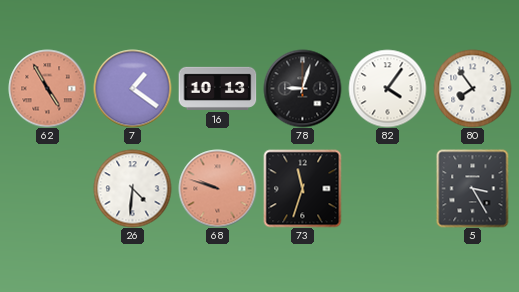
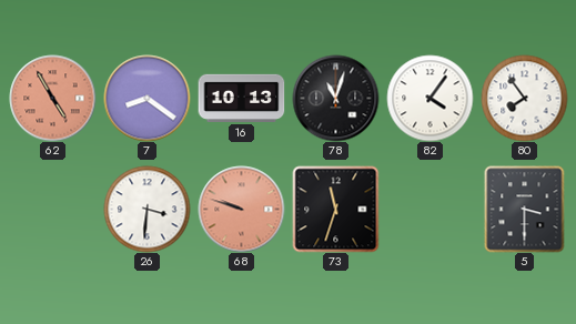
7: 1:21 -> 8:21
78: 9:03 -> 11:03
26: 4:31 -> 3:31
5: 3:25 -> 3:30
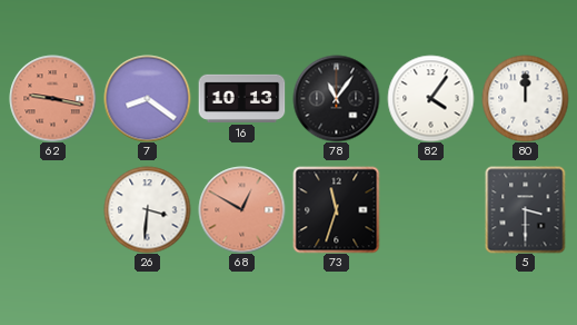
62: 4:55 -> 9:17
78: 11:03 -> 11:06
80: 7:54 -> 12:00
68: 9:48 -> 12:50
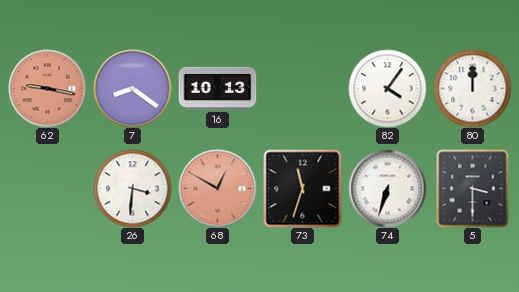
78: 11:06 -> none
74: none -> 6:33
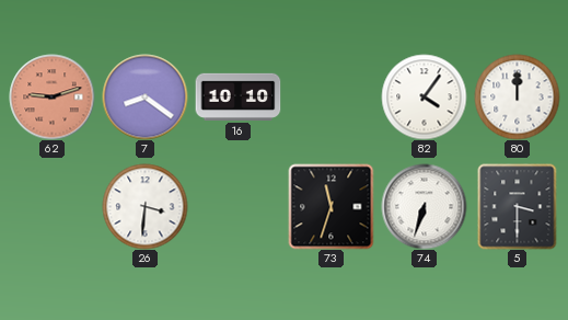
62: 9:17 -> 9:12
16: 10:13 -> 10:10
68: 12:50 -> none
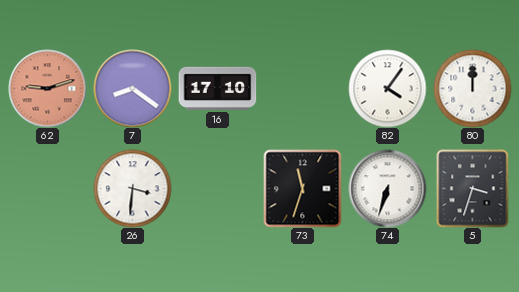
16: 10:10 -> 17:10
5: 3:30 -> 3:33
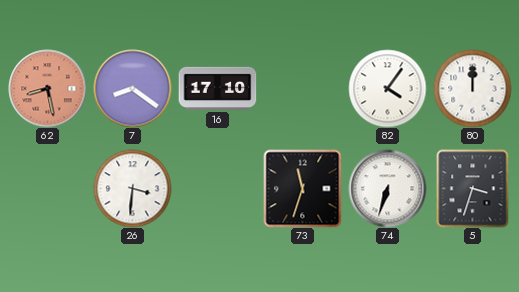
62: 9:12 -> 8:28
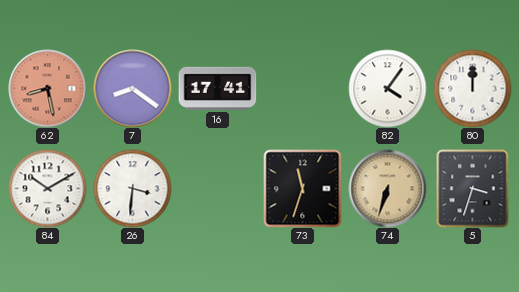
16: 17:10 -> 17:41
84: none -> 10:10
74 dial: white -> champagne
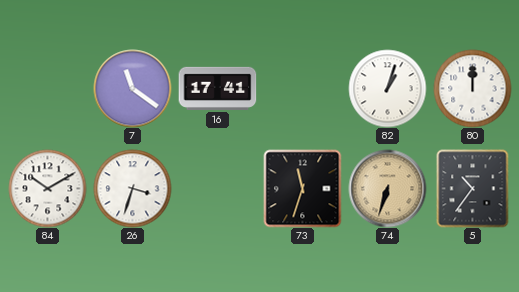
62: 8:28 -> none
7: 8:21 -> 11:21
82: 4:06 -> 1:03
26: 3:31 -> 3:33
5: 3:33 -> 10:36
